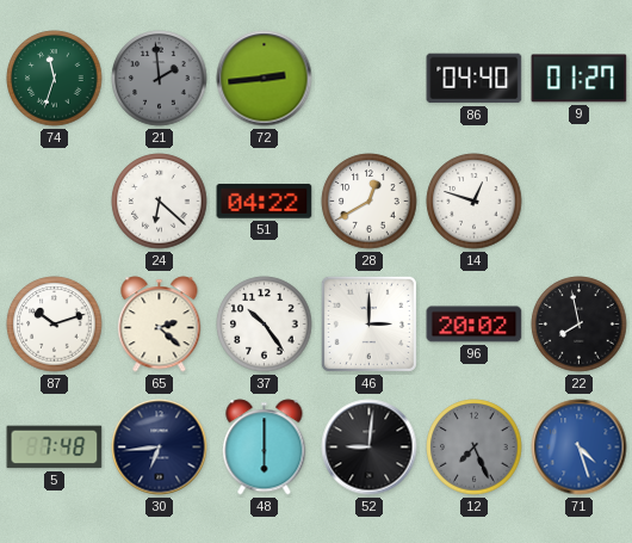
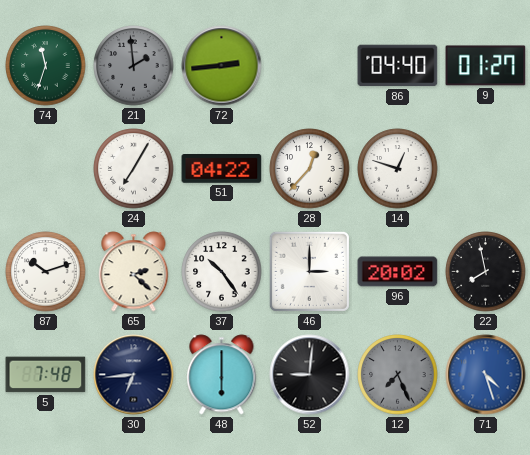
24: 6:22 -> 7:05
28: 12:40 -> 12:37
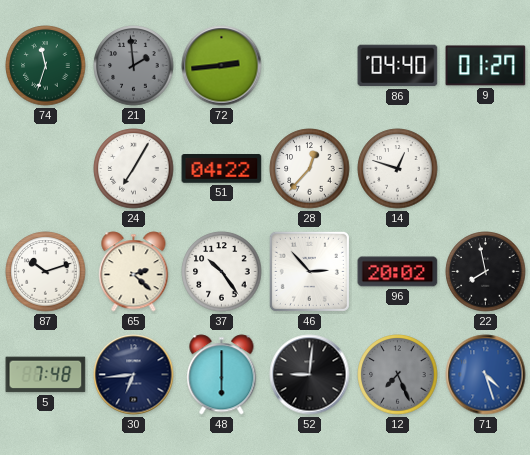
46: 3:00 -> 2:53
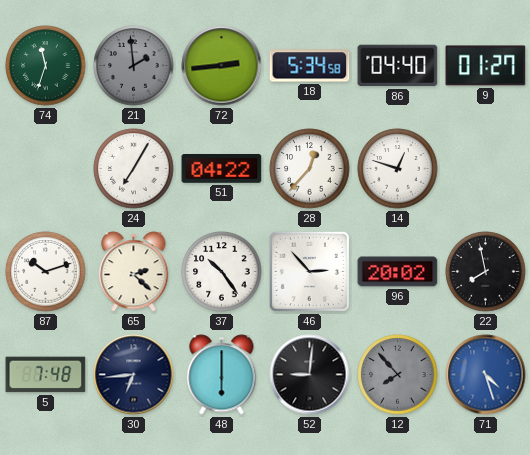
18: none -> 5:34
12: 7:26 -> 7:53
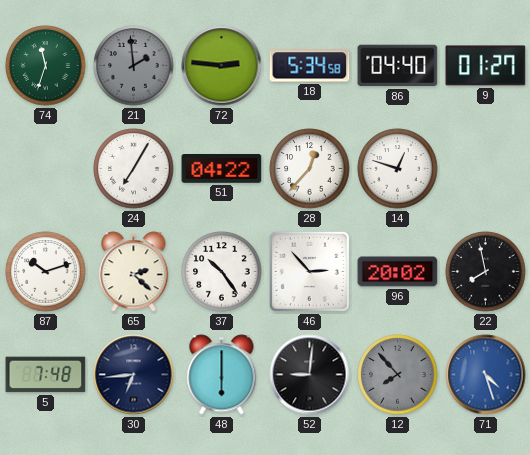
72: 2:44 -> 2:46
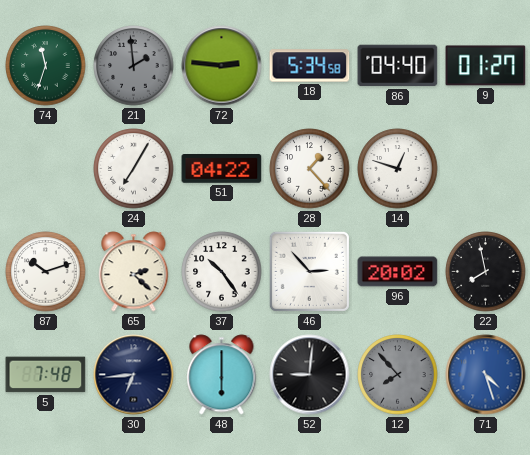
28: 12:37 -> 1:23
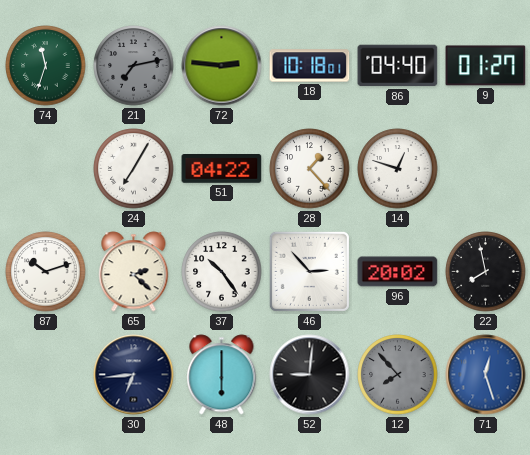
21: 1:59 -> 7:13
18: 5:34 -> 10:18
5: 7:48 -> none
71: 4:27 -> 12:27
